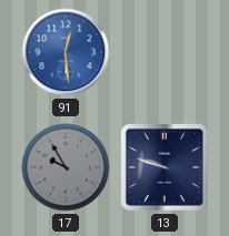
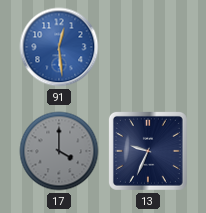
17: 9:55 -> 4:00
13: 9:48 -> 9:34
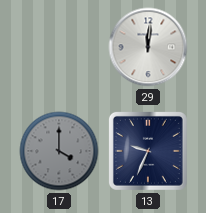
91: 12:29 -> none
29: none -> 12:01
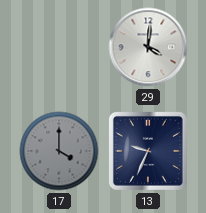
29: 12:01 -> 4:01
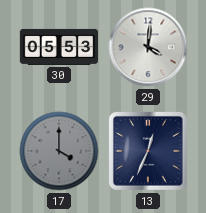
30: none -> 05:53
13: 9:34 -> 12:34
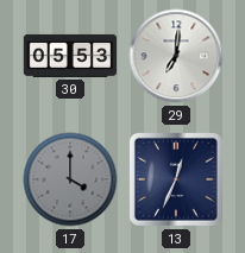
29: 4:01 -> 7:01
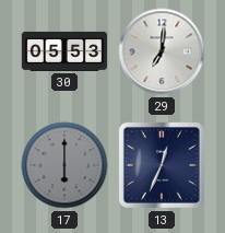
17: 4:00 -> 6:00
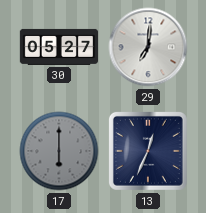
30: 05:53 -> 05:27
